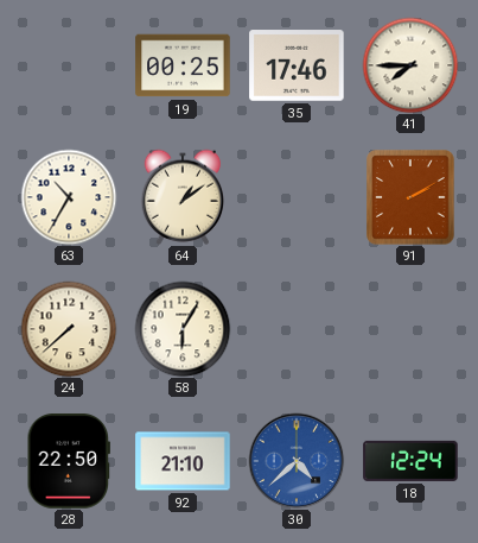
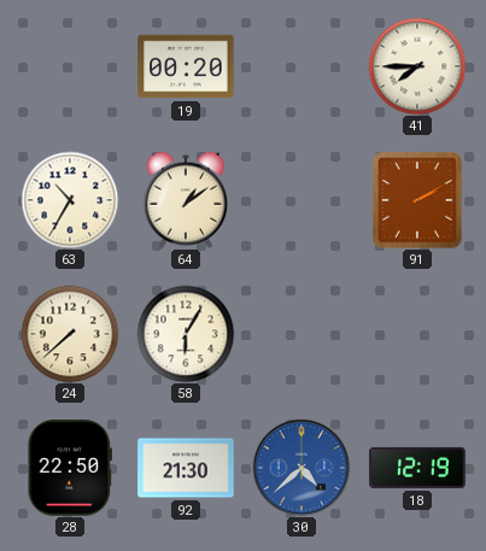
19: 00:25 -> 00:20
35: 17:46 -> none
92: 21:10 -> 21:30
18: 12:24 -> 12:19
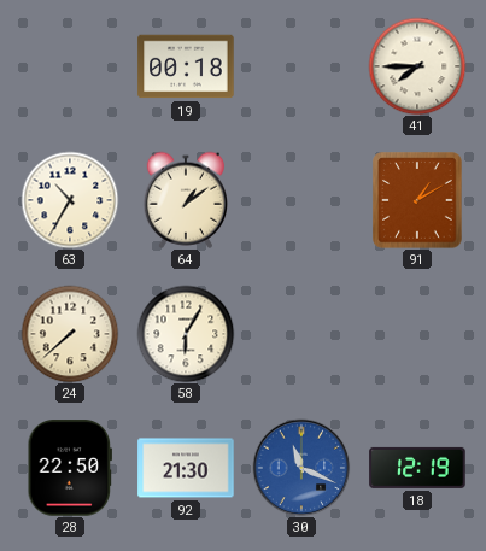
19: 00:20 -> 00:18
91: 2:10 -> 1:10
30: 4:38 -> 11:19
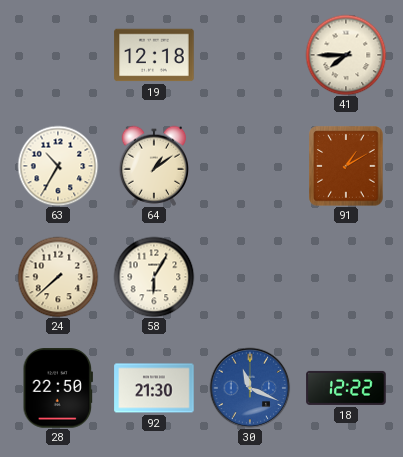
19: 00:18 -> 12:18
18: 12:19 -> 12:22
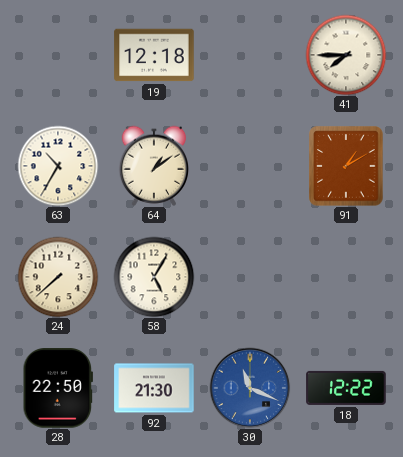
58: 6:05 -> 5:05
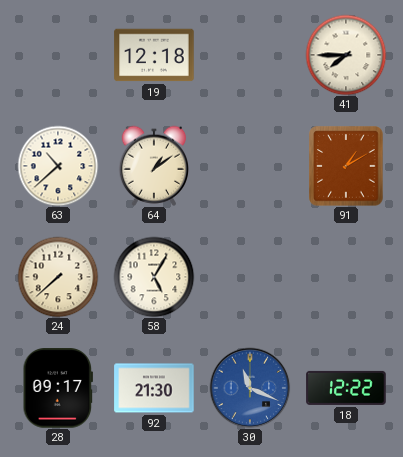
63: 10:35 -> 10:38
28: 22:50 -> 09:17
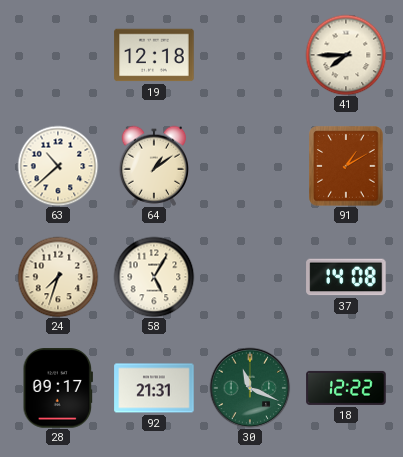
24: 7:38 -> 7:33
37: none -> 14:08
92: 21:30 -> 21:31
30 dial: blue -> green
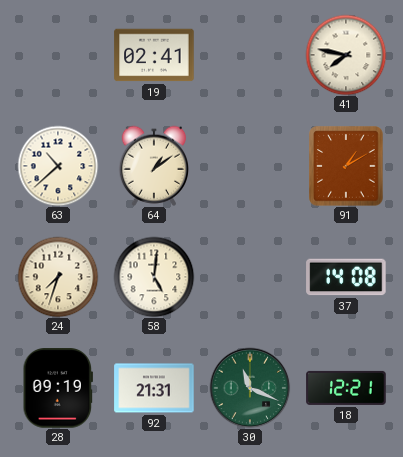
19: 12:18 -> 02:41
41: 7:45 -> 7:47
58: 5:05 -> 5:01
28: 09:17 -> 09:19
18: 12:22 -> 12:21
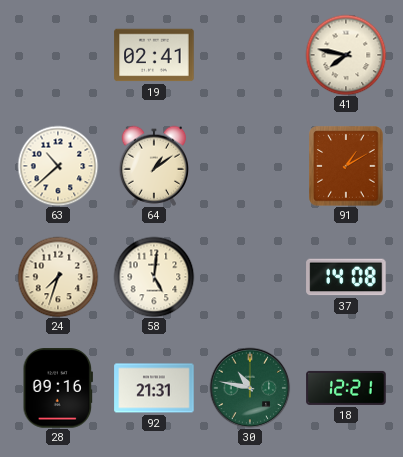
28: 09:19 -> 09:16
30: 11:19 -> 10:47
